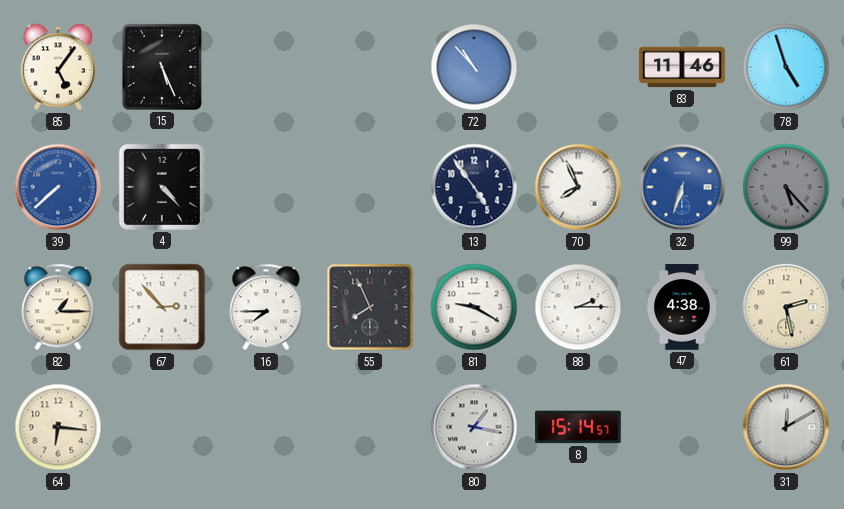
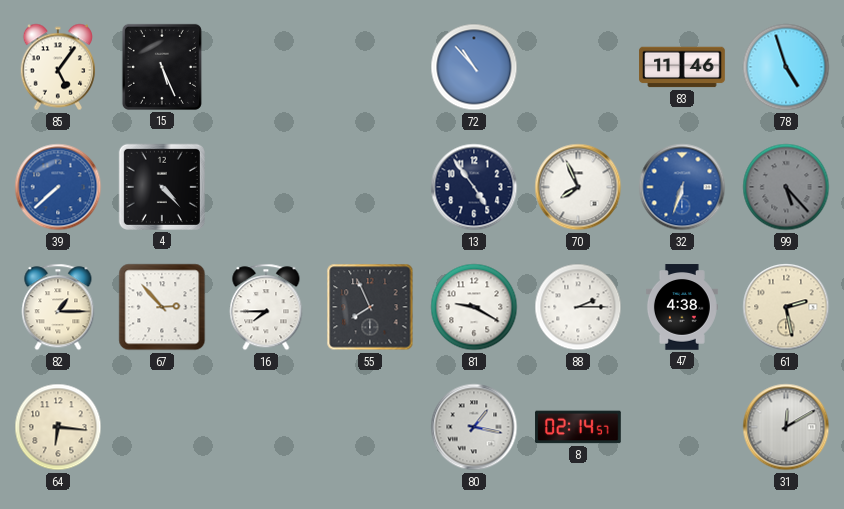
8: 15:14 -> 02:14
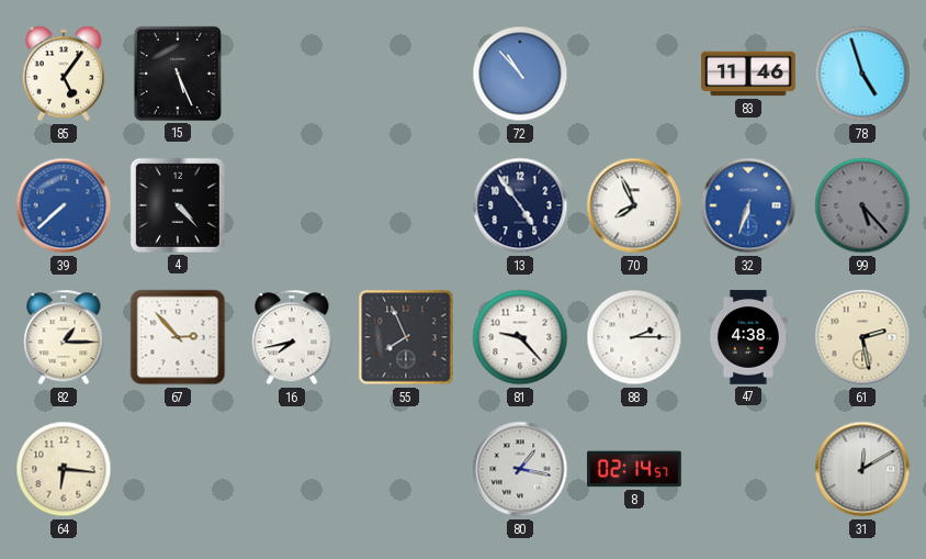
16: 7:45 -> 7:43
81: 9:20 -> 9:23
